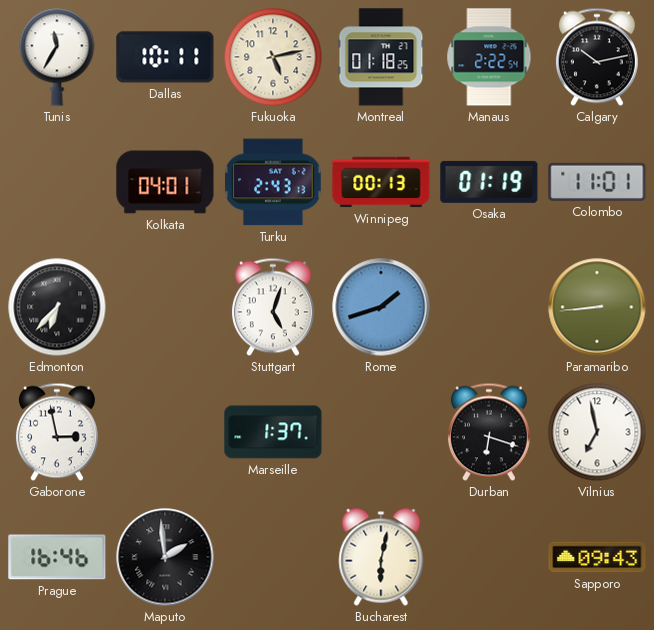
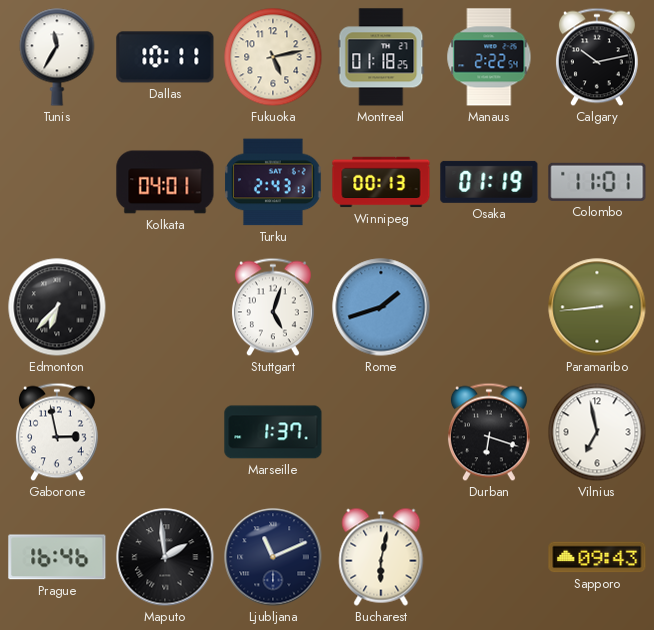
Ljubljana: none -> 11:11
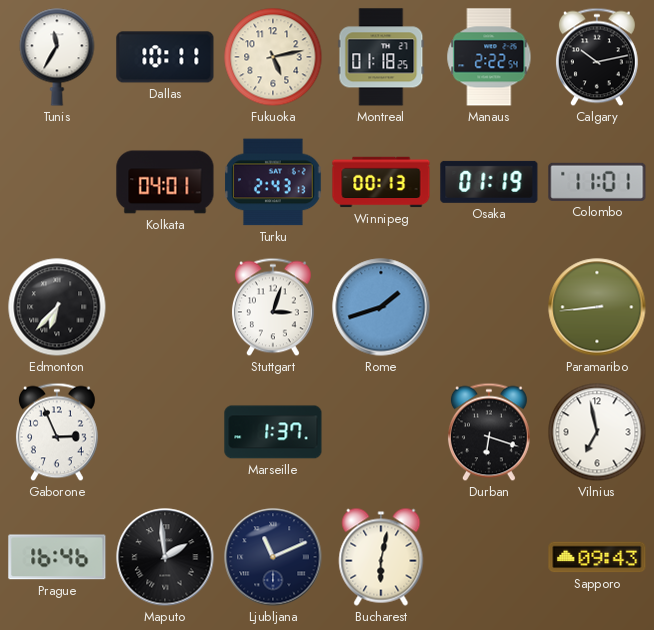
Stuttgart: 5:03 -> 3:03
Gaborone: 2:58 -> 2:56
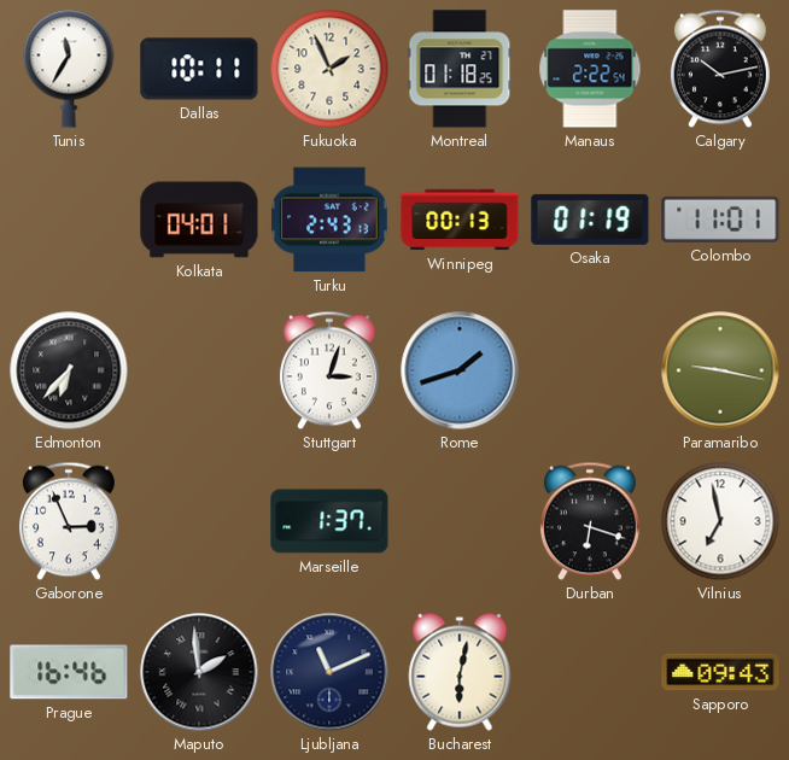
Fukuoka: 5:13 -> 1:56
Paramaribo: 8:44 -> 9:17
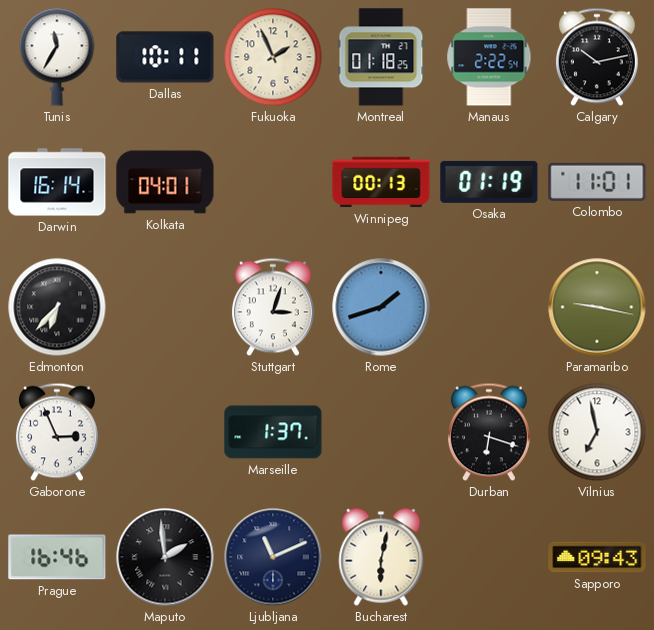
Darwin: none -> 16:14
Turku: 2:43 -> none
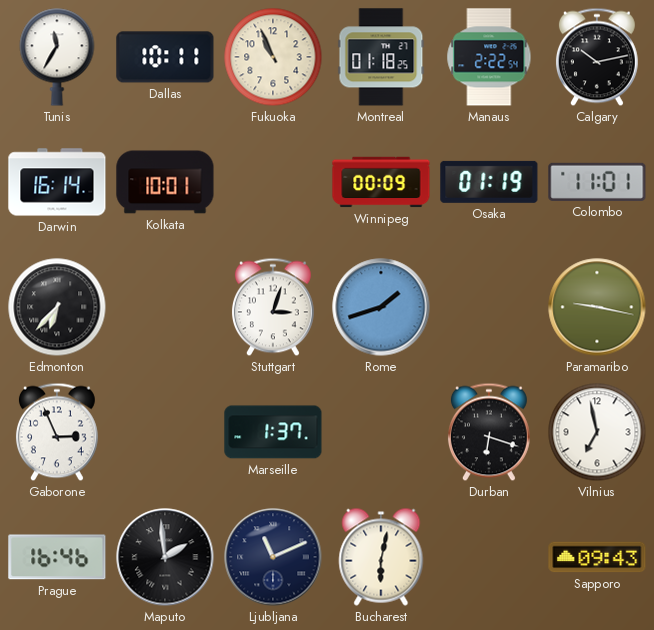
Fukuoka: 1:56 -> 10:56
Kolkata: 04:01 -> 10:01
Winnipeg: 00:13 -> 00:09
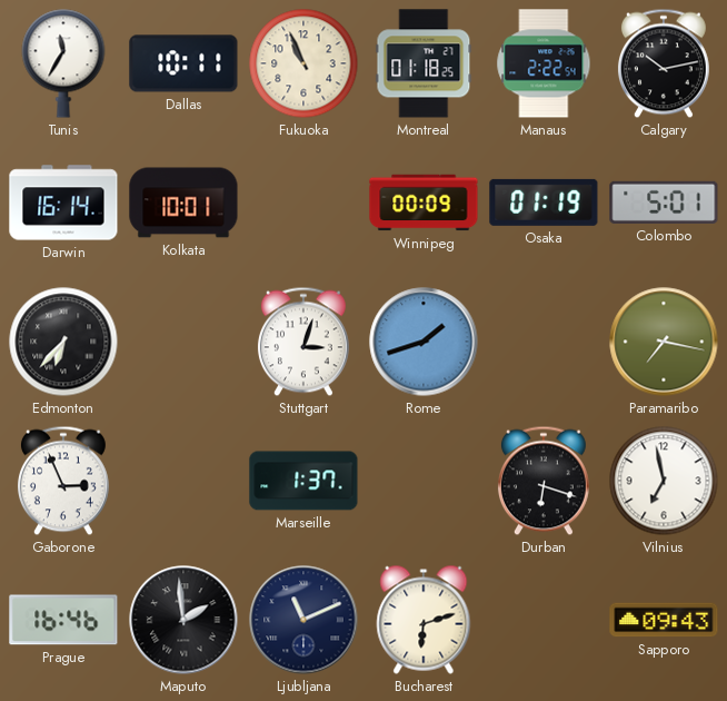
Colombo: 11:01 -> 5:01
Paramaribo: 9:17 -> 7:17
Bucharest: 6:02 -> 6:12
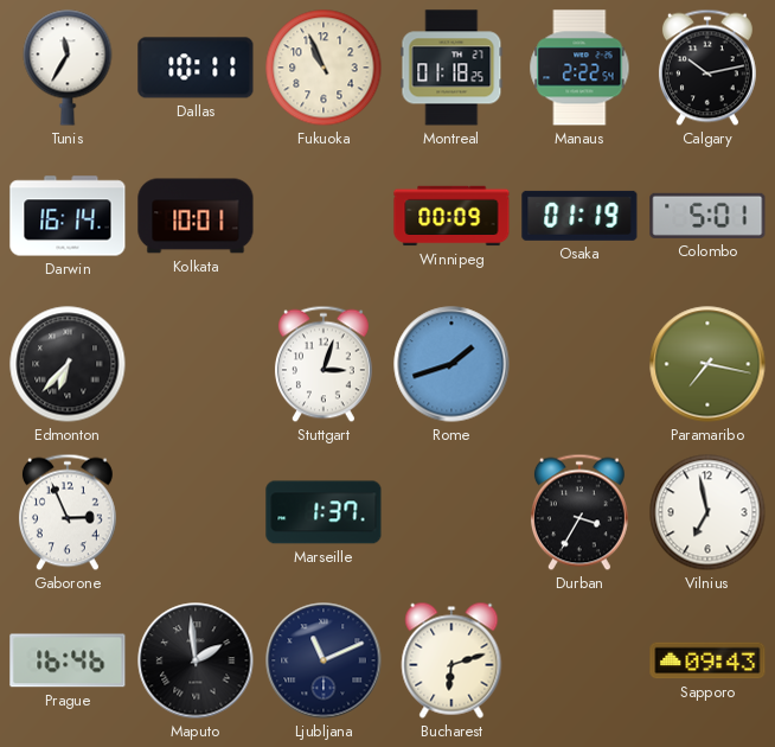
Durban: 6:18 -> 3:35
